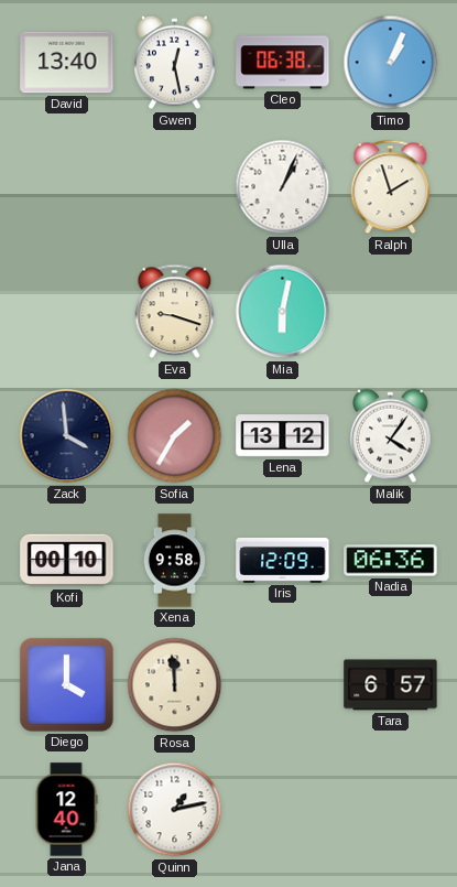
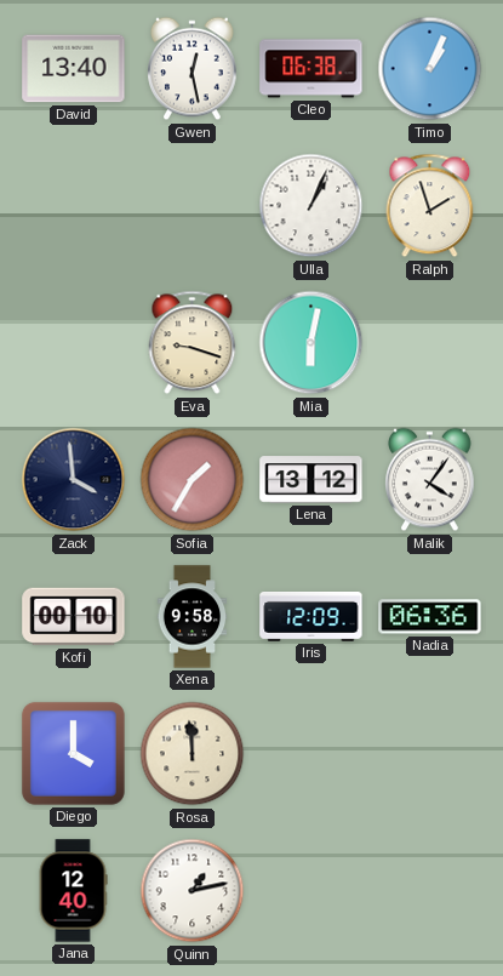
Tara: 6:57 -> none
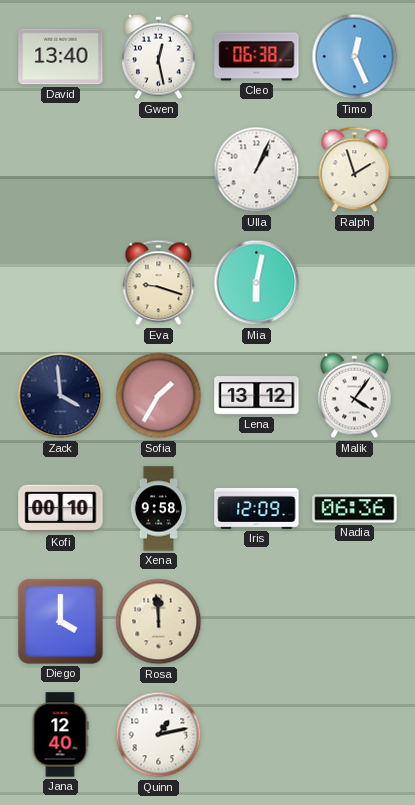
Timo: 1:04 -> 12:26
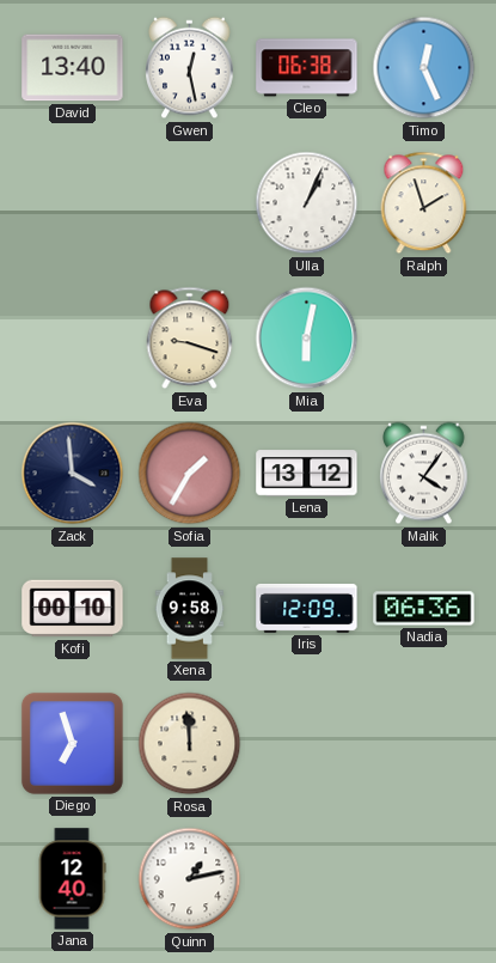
Diego: 4:00 -> 6:57
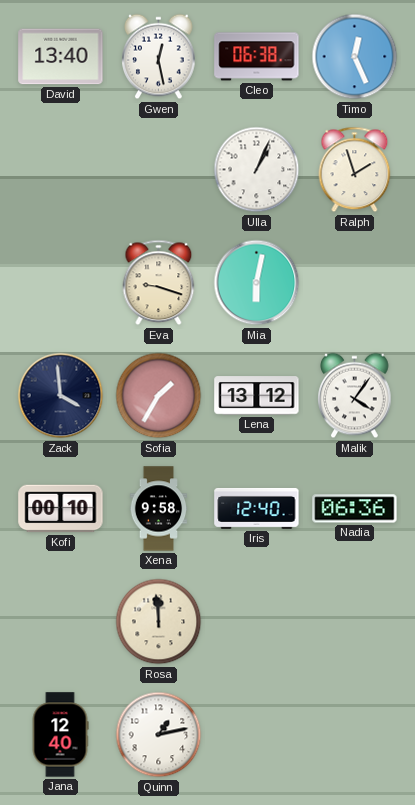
Iris: 12:09 -> 12:40
Diego: 6:57 -> none
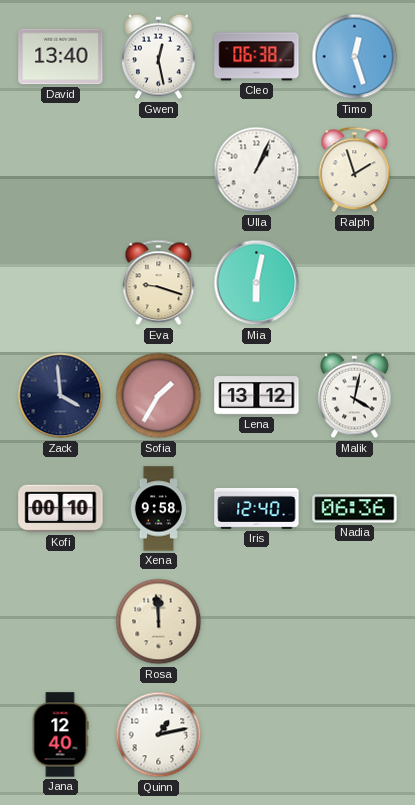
Timo: 12:26 -> 12:27
Malik: 4:06 -> 4:02
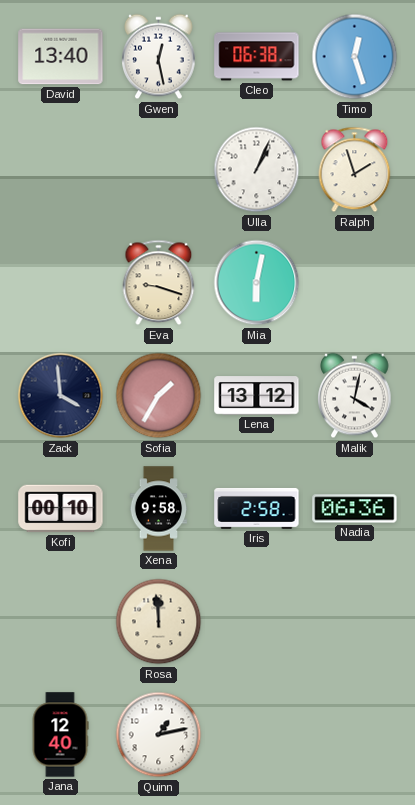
Iris: 12:40 -> 2:58
